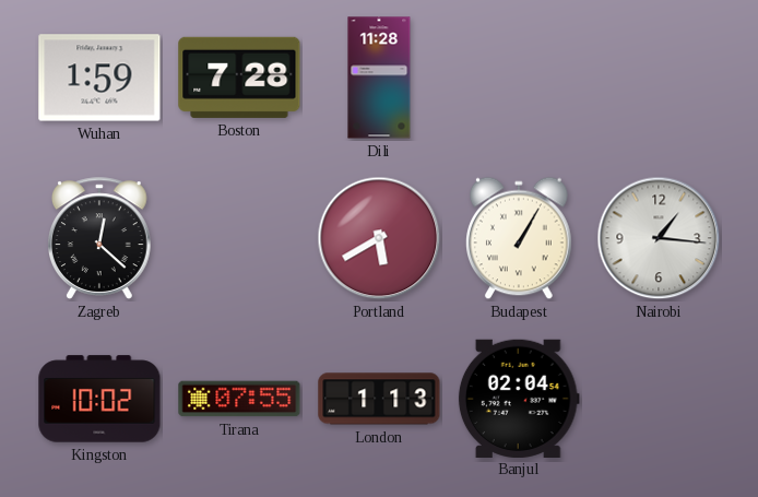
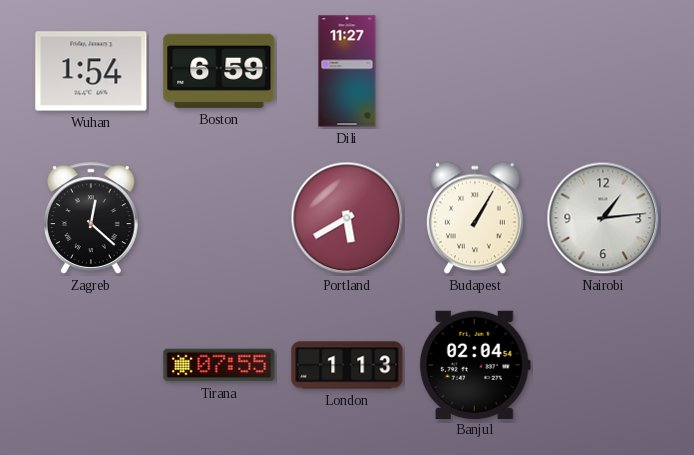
Wuhan: 1:59 -> 1:54
Boston: 7:28 -> 6:59
Dili: 11:28 -> 11:27
Nairobi: 1:16 -> 1:14
Kingston: 10:02 -> none
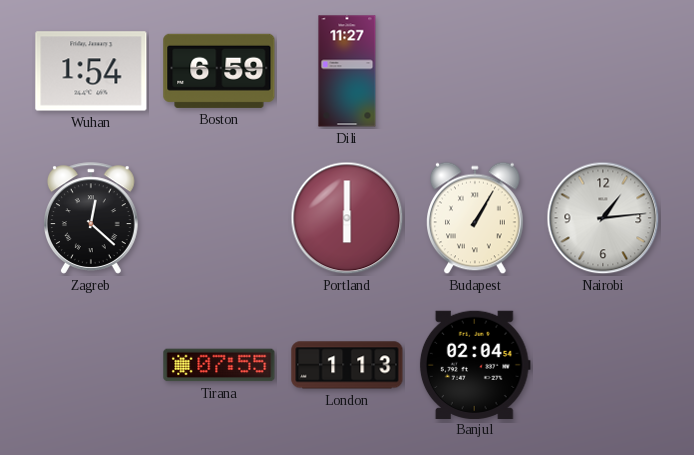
Portland: 5:40 -> 6:00
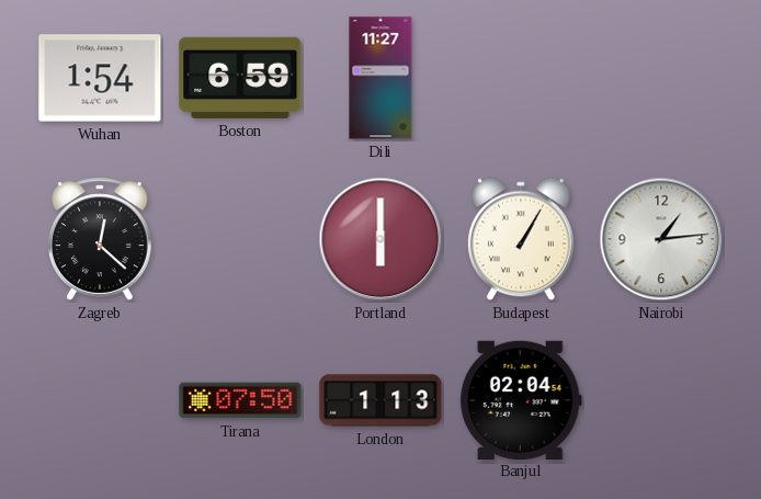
Tirana: 07:55 -> 07:50
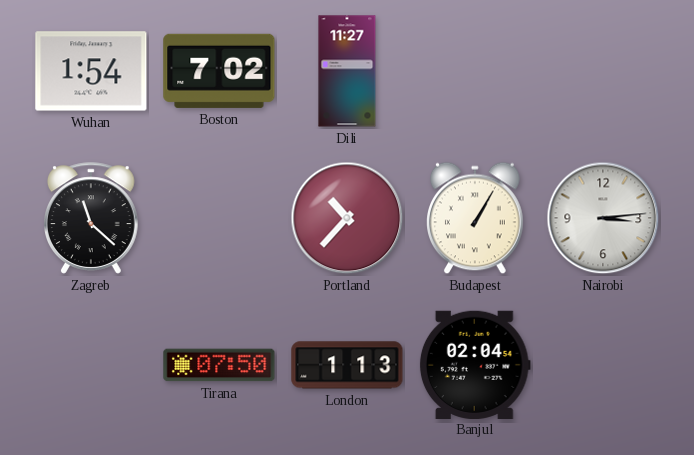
Boston: 6:59 -> 7:02
Zagreb: 12:22 -> 11:22
Portland: 6:00 -> 10:37
Nairobi: 1:14 -> 3:14
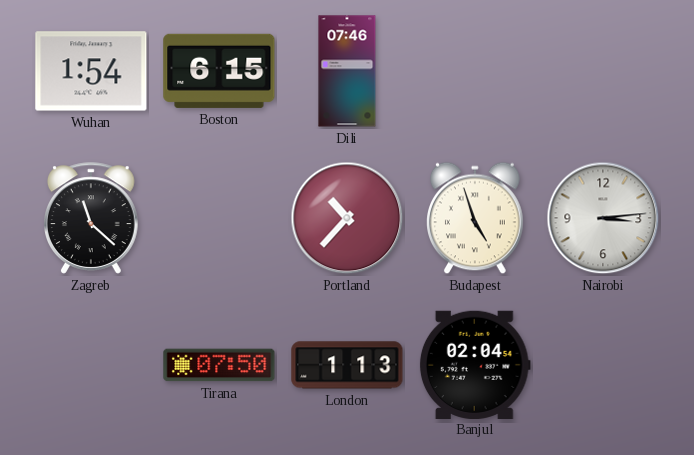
Boston: 7:02 -> 6:15
Dili: 11:27 -> 07:46
Budapest: 1:05 -> 4:57
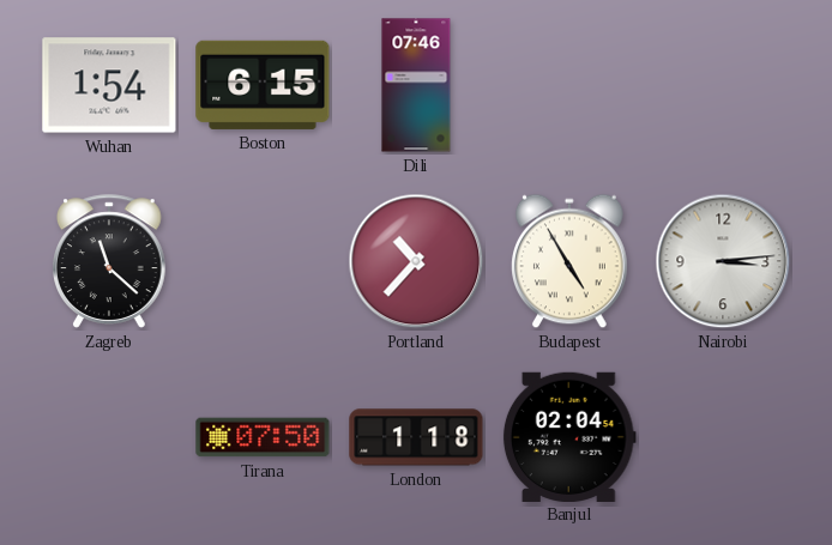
Budapest: 4:57 -> 4:55
London: 1:13 -> 1:18
